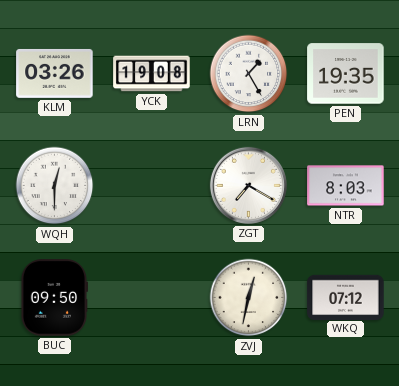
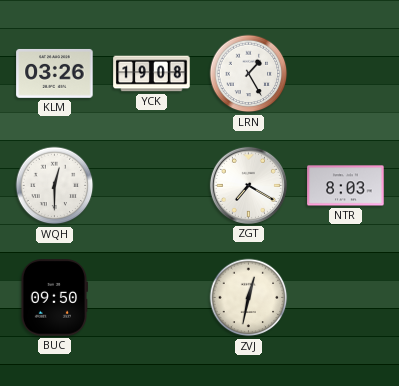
PEN: 19:35 -> none
WKQ: 07:12 -> none
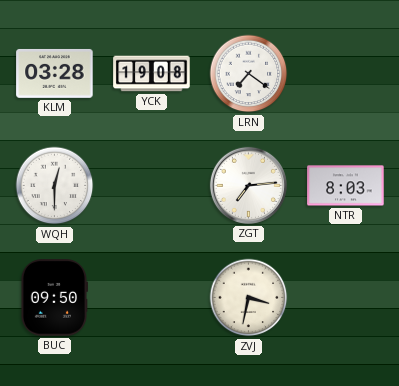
KLM: 03:26 -> 03:28
LRN: 1:25 -> 7:21
ZGT: 7:20 -> 7:14
ZVJ: 12:32 -> 3:32
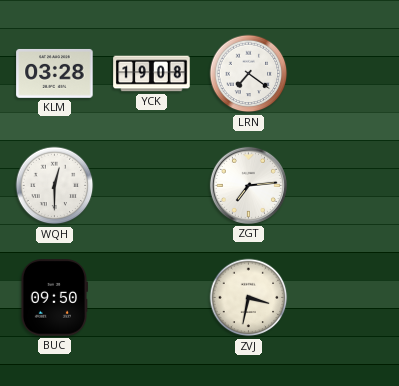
NTR: 8:03 -> none
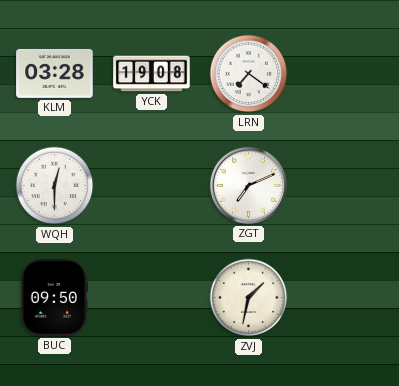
ZGT: 7:14 -> 7:11
ZVJ: 3:32 -> 1:32
